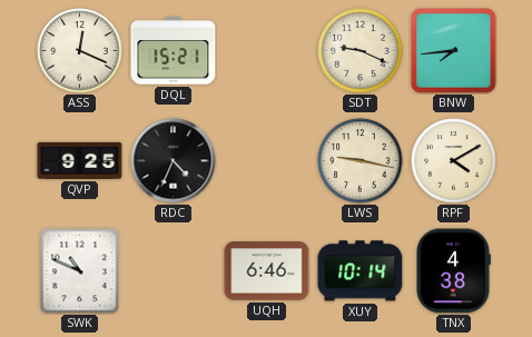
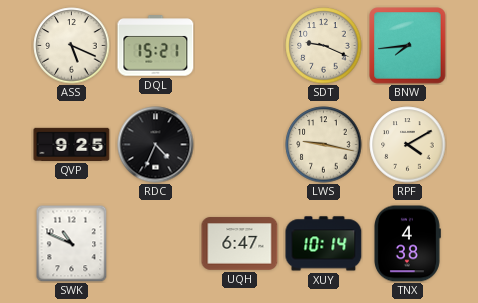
ASS: 12:19 -> 5:19
UQH: 6:46 -> 6:47
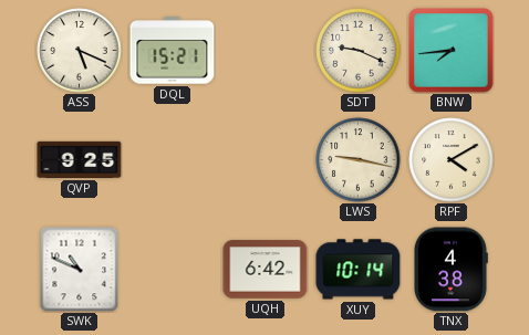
RDC: 4:34 -> none
UQH: 6:47 -> 6:42
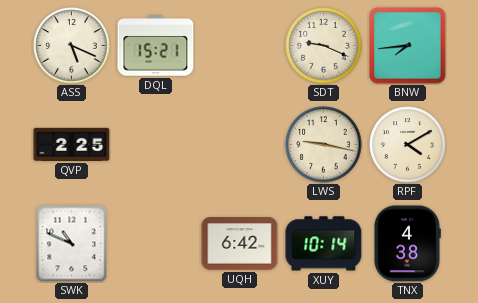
QVP: 9:25 -> 2:25
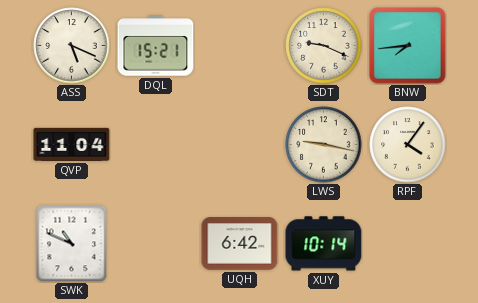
QVP: 2:25 -> 11:04
RPF: 4:10 -> 4:06
TNX: 4:38 -> none
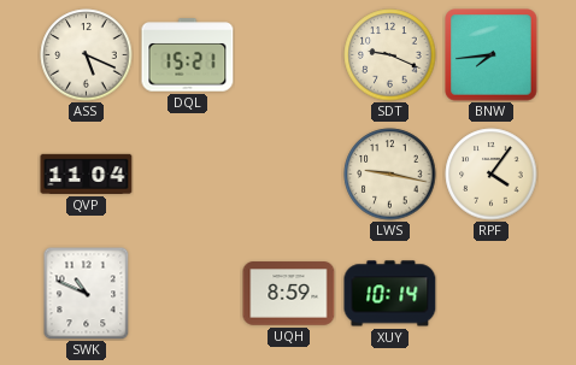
UQH: 6:42 -> 8:59
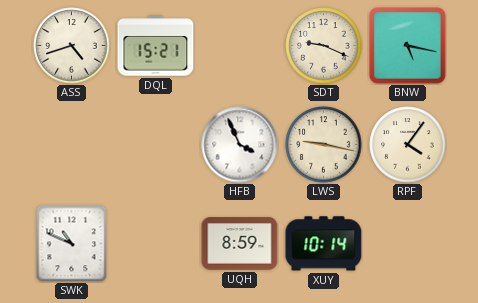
ASS: 5:19 -> 4:42
BNW: 7:44 -> 5:17
QVP: 11:04 -> none
HFB: none -> 3:56
